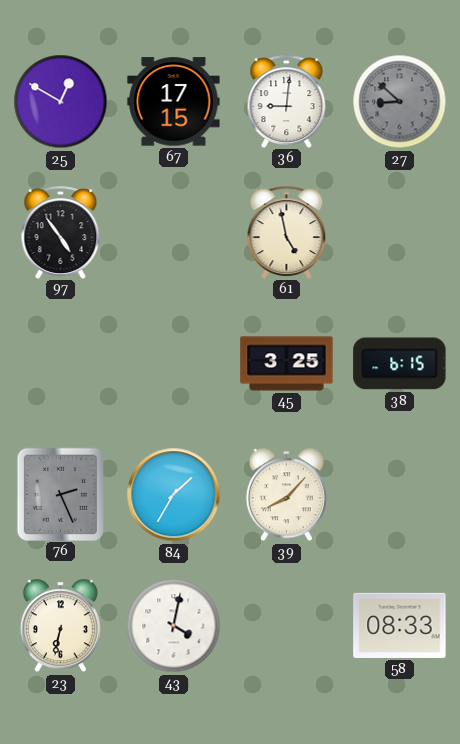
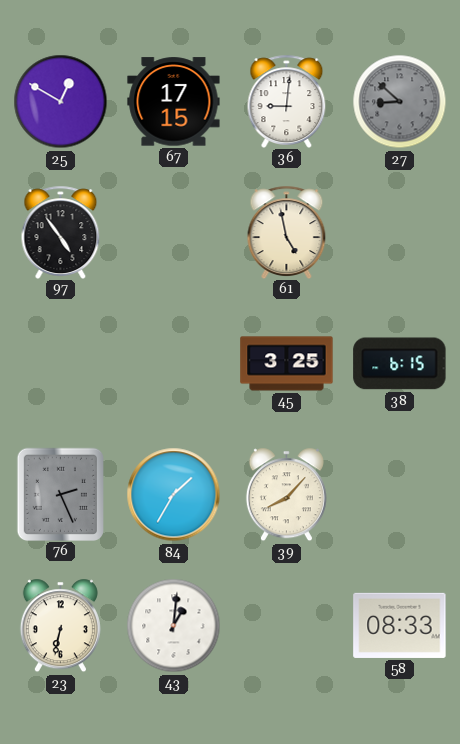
43: 4:02 -> 1:01
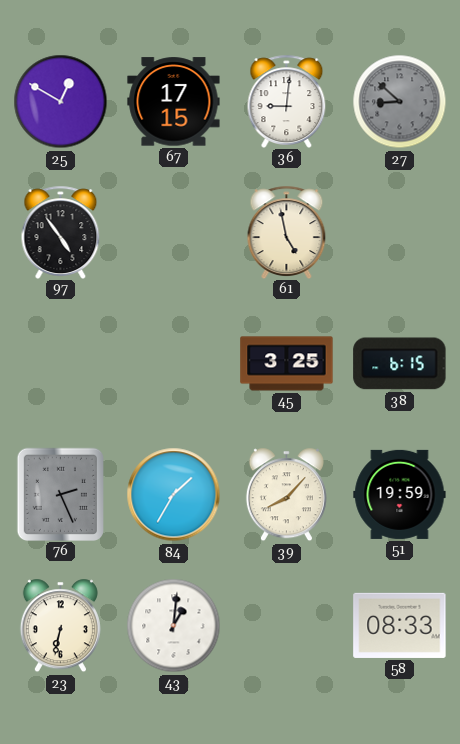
51: none -> 19:59
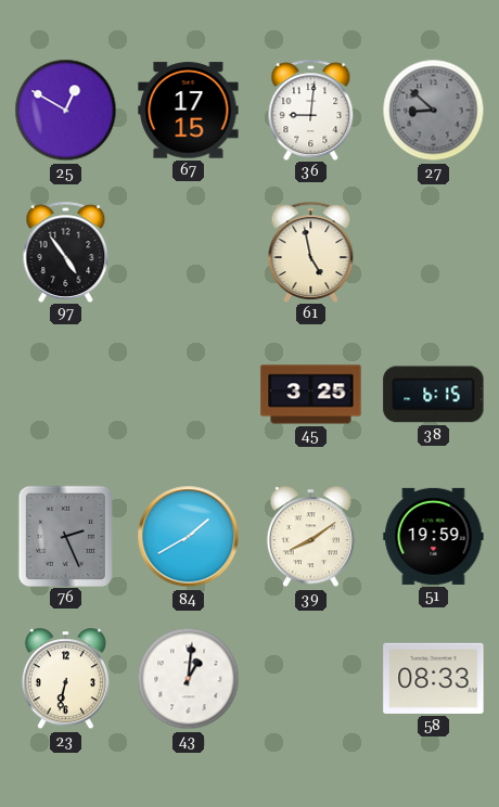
84: 1:35 -> 1:40
39: 8:07 -> 8:09
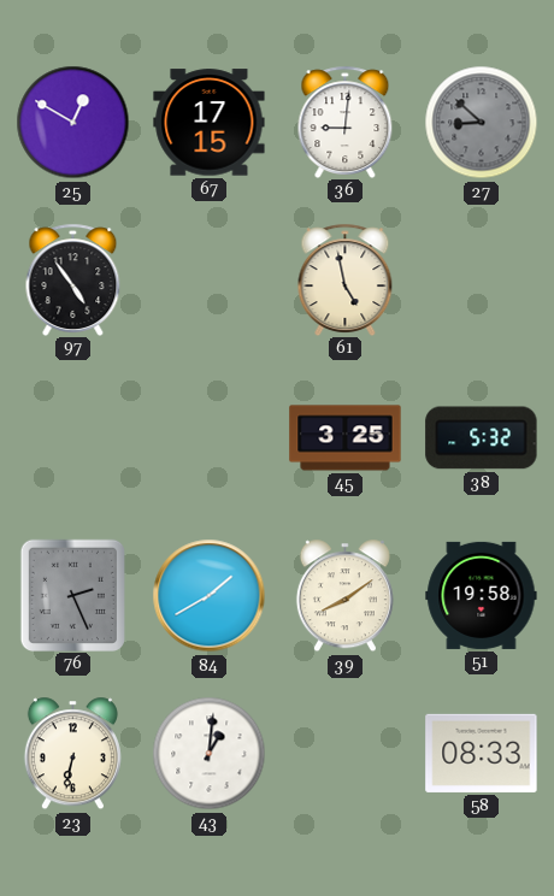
38: 6:15 -> 5:32
51: 19:59 -> 19:58
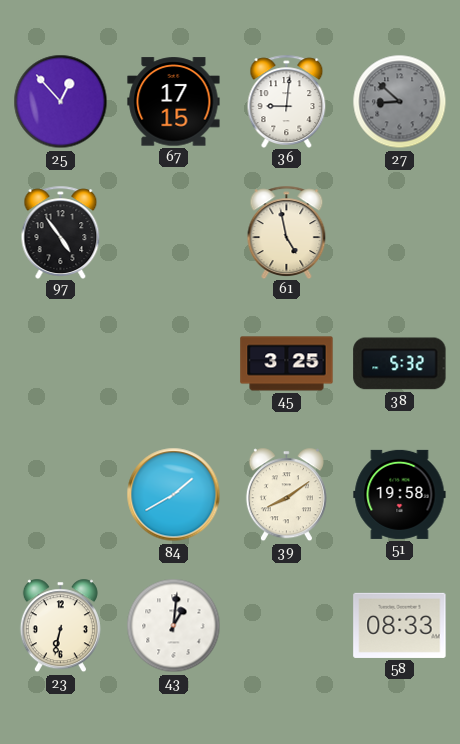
25: 12:50 -> 12:53
76: 2:26 -> none
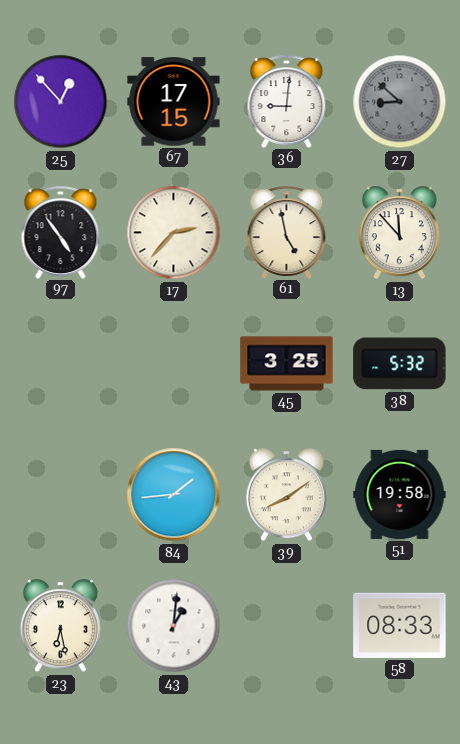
17: none -> 2:37
13: none -> 11:53
84: 1:40 -> 1:44
23: 6:32 -> 6:28
